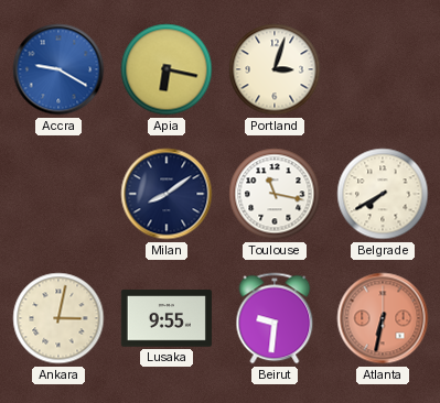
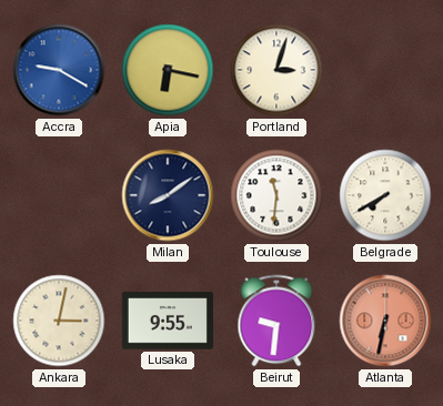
Toulouse: 11:17 -> 11:31
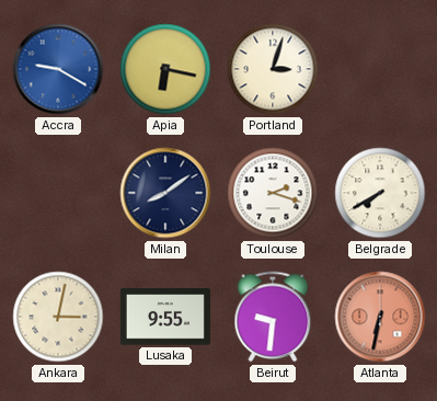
Toulouse: 11:31 -> 2:18
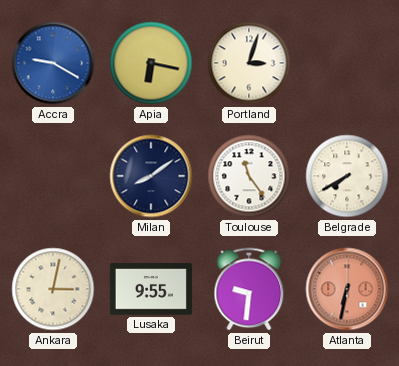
Toulouse: 2:18 -> 11:24
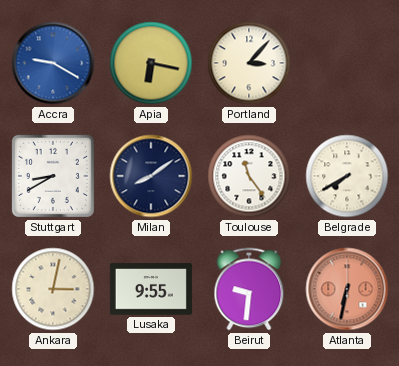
Portland: 3:03 -> 3:07
Stuttgart: none -> 8:40
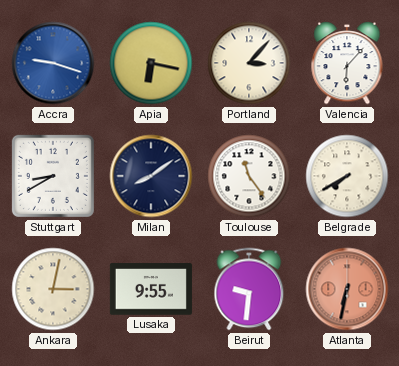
Accra: 9:20 -> 9:18
Valencia: none -> 6:07
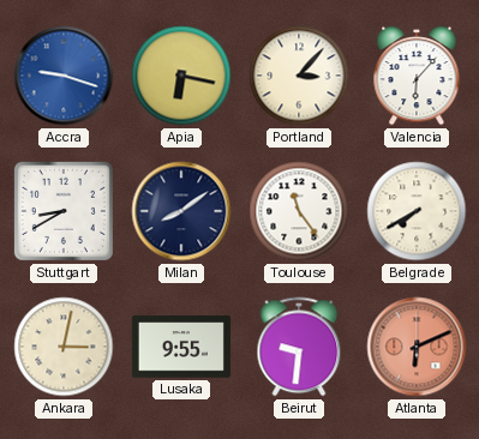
Atlanta: 6:32 -> 6:11
